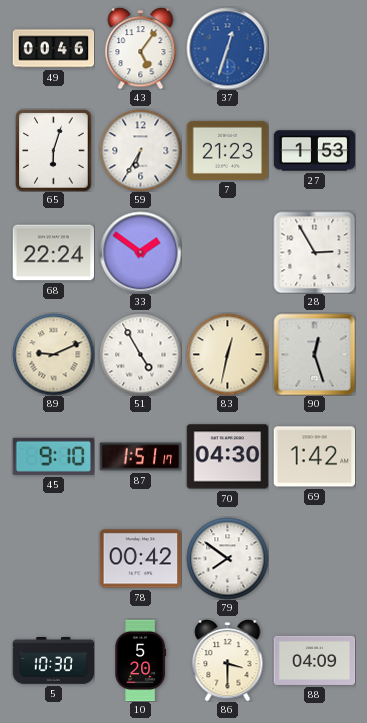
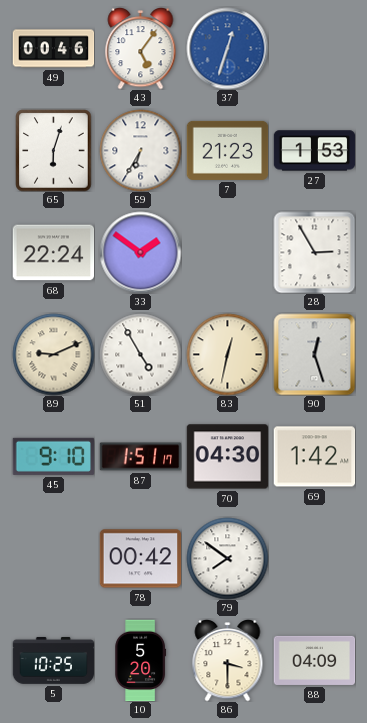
5: 10:30 -> 10:25
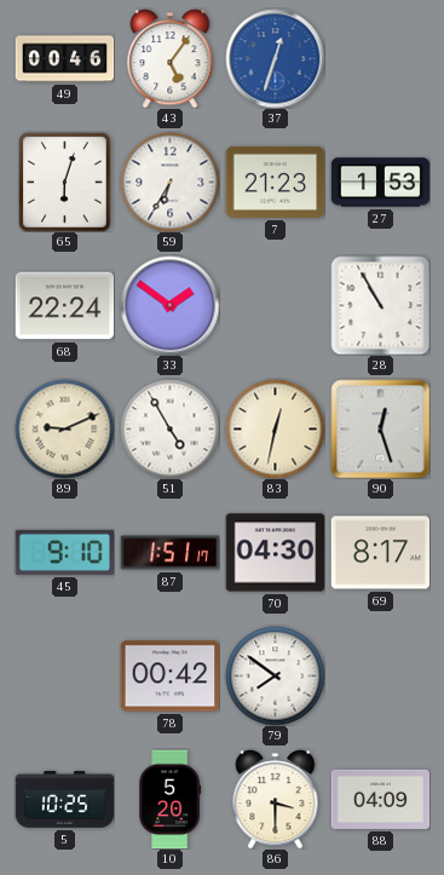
28: 2:55 -> 10:55
69: 1:42 -> 8:17
